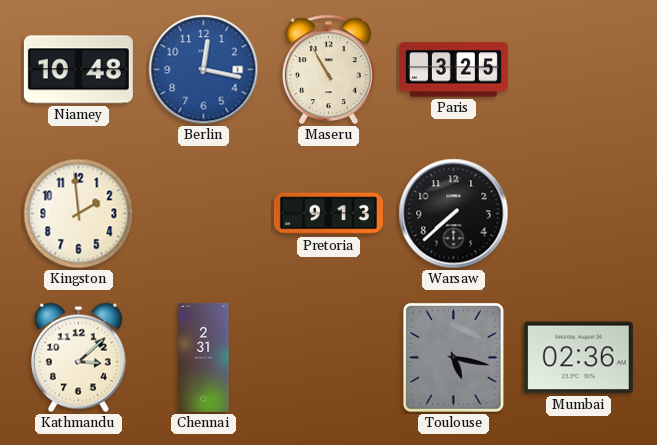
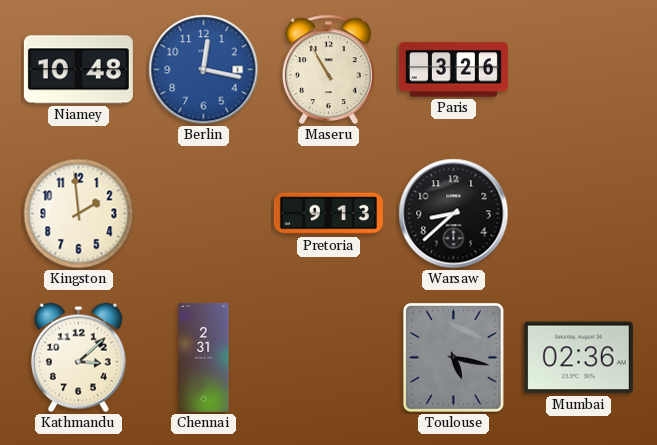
Paris: 3:25 -> 3:26
Warsaw: 7:38 -> 8:38
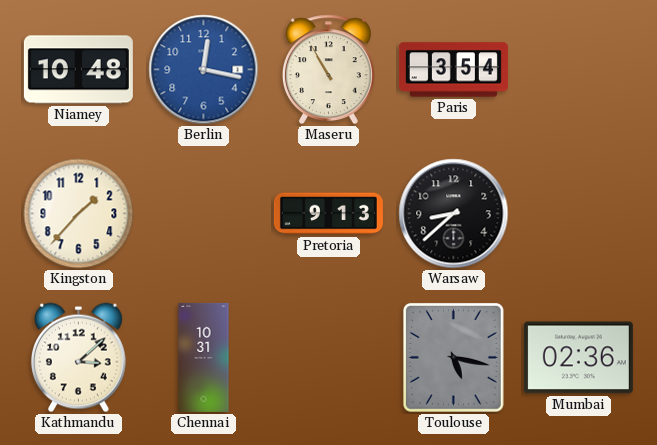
Paris: 3:26 -> 3:54
Kingston: 1:59 -> 1:37
Chennai: 2:31 -> 10:31
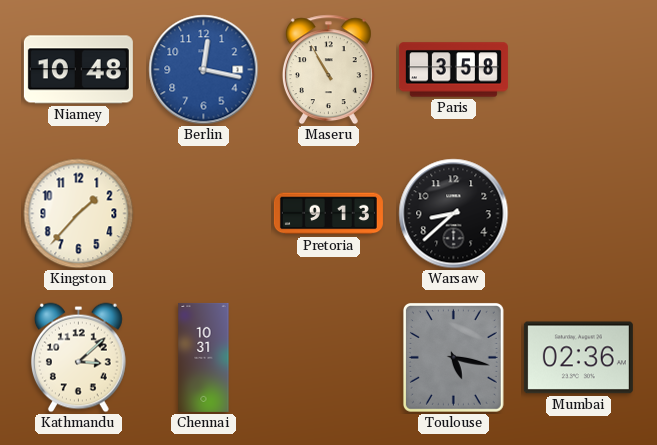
Paris: 3:54 -> 3:58
